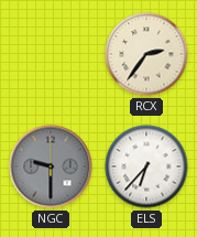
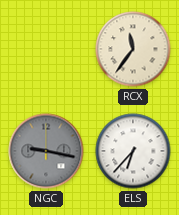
RCX: 2:36 -> 11:36
NGC: 9:30 -> 9:17
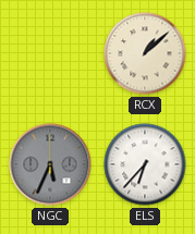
RCX: 11:36 -> 1:08
NGC: 9:17 -> 5:34
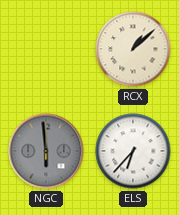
NGC: 5:34 -> 5:59
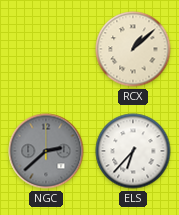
NGC: 5:59 -> 2:38
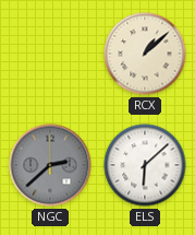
ELS: 6:37 -> 6:08
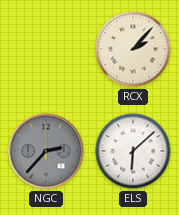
RCX: 1:08 -> 2:07
NGC: 2:38 -> 2:37
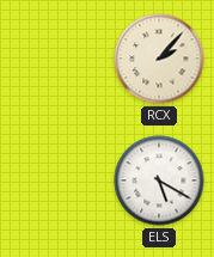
NGC: 2:37 -> none
ELS: 6:08 -> 5:20
